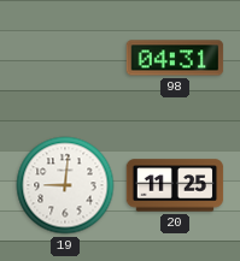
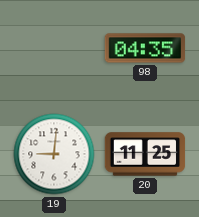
98: 04:31 -> 04:35
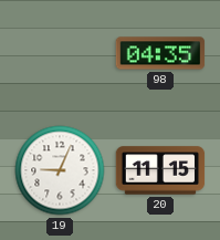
19: 9:01 -> 9:04
20: 11:25 -> 11:15
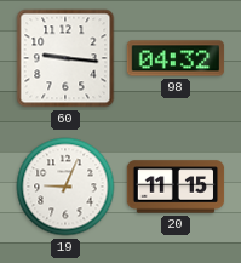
60: none -> 9:16
98: 04:35 -> 04:32
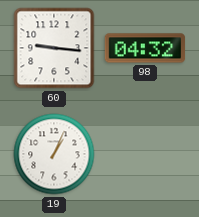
19: 9:04 -> 1:04
20: 11:15 -> none
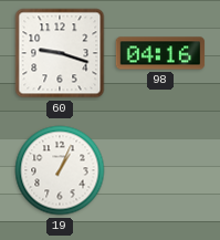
60: 9:16 -> 9:18
98: 04:32 -> 04:16
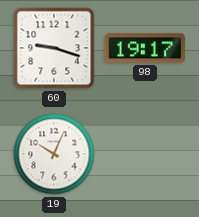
98: 04:16 -> 19:17
19: 1:04 -> 10:04
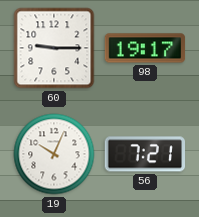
60: 9:18 -> 9:15
56: none -> 7:21
